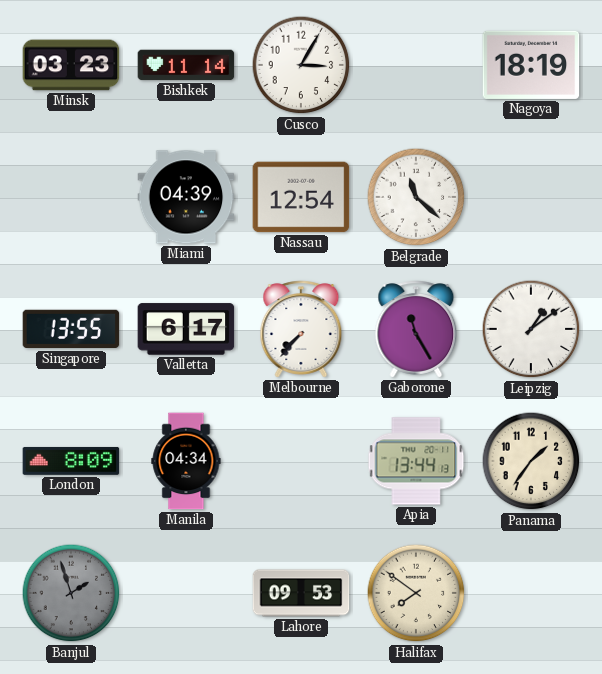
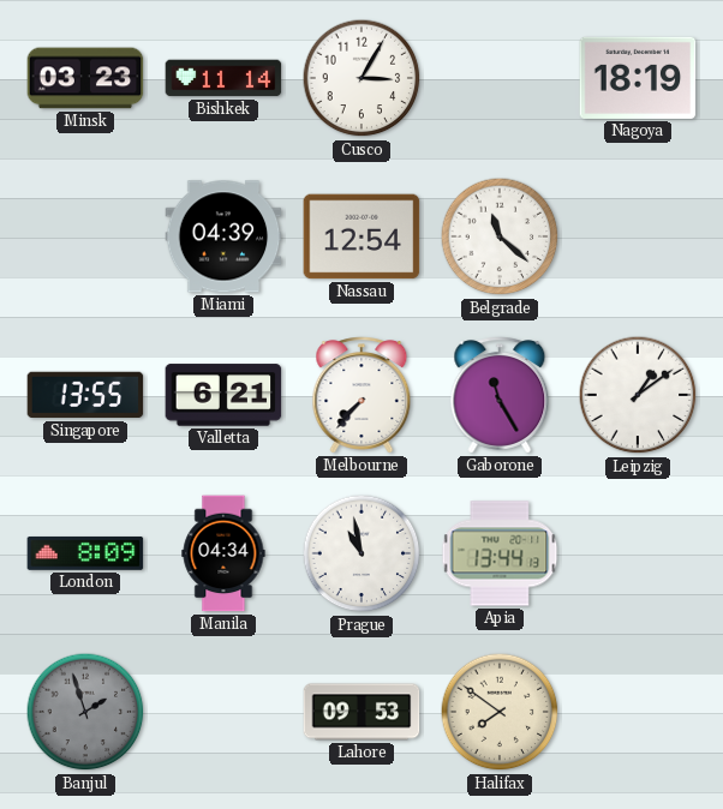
Valletta: 6:17 -> 6:21
Prague: none -> 10:58
Panama: 1:36 -> none
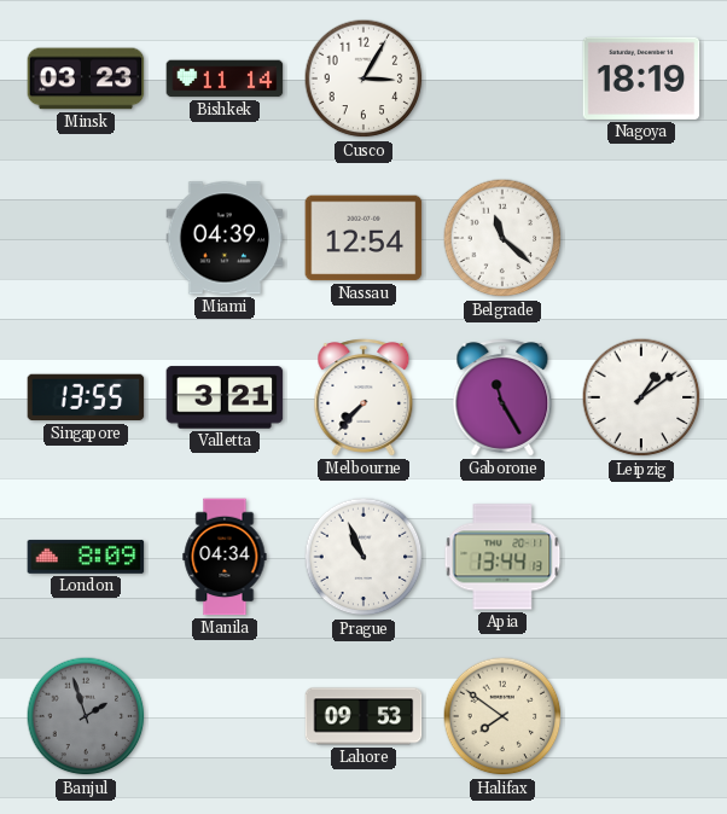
Valletta: 6:21 -> 3:21
Prague: 10:58 -> 10:56
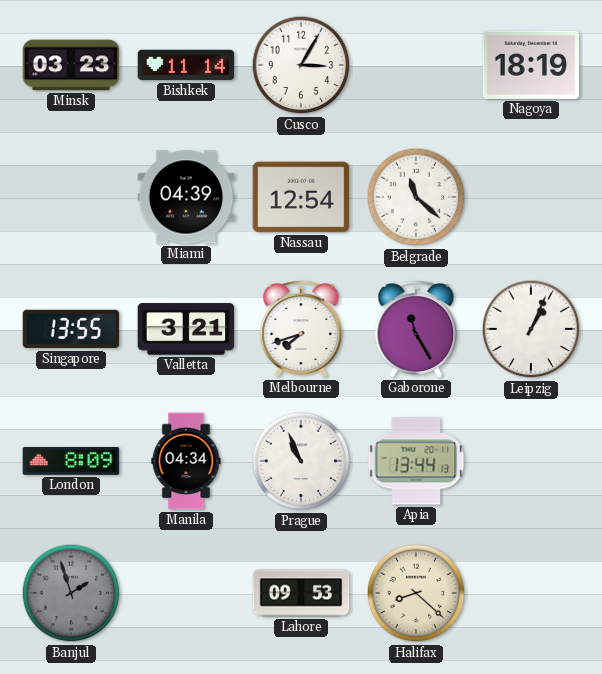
Melbourne: 7:37 -> 7:42
Leipzig: 1:09 -> 1:04
Halifax: 7:51 -> 8:22
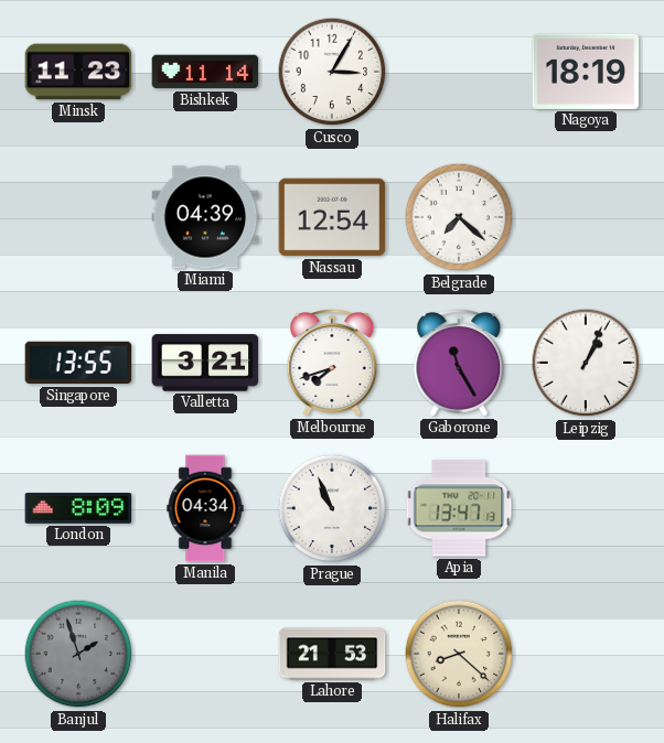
Minsk: 03:23 -> 11:23
Belgrade: 11:22 -> 7:22
Apia: 13:44 -> 13:47
Lahore: 09:53 -> 21:53
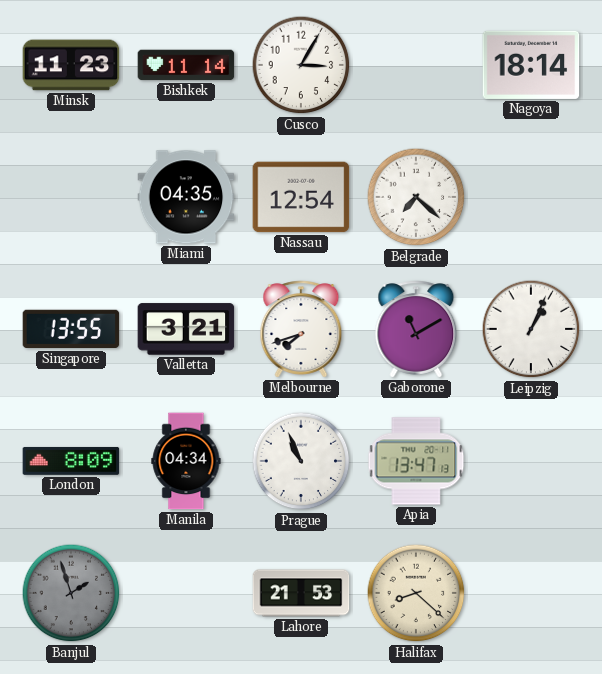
Nagoya: 18:19 -> 18:14
Miami: 04:39 -> 04:35
Gaborone: 11:25 -> 11:10
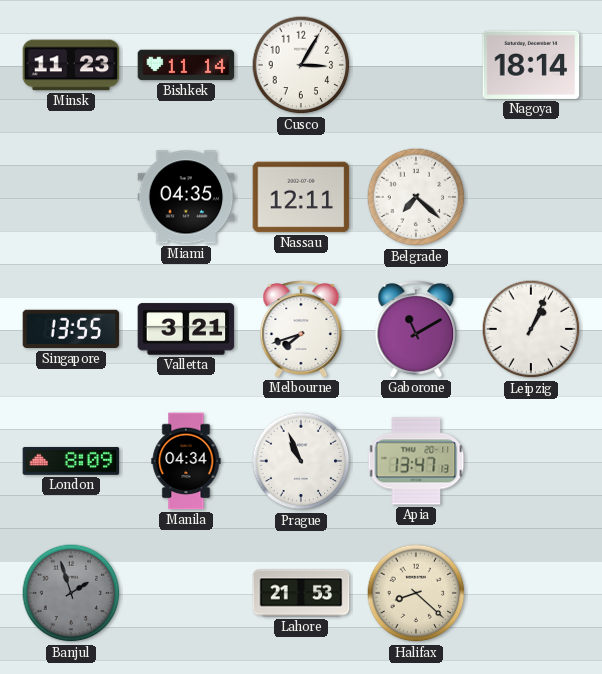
Nassau: 12:54 -> 12:11
